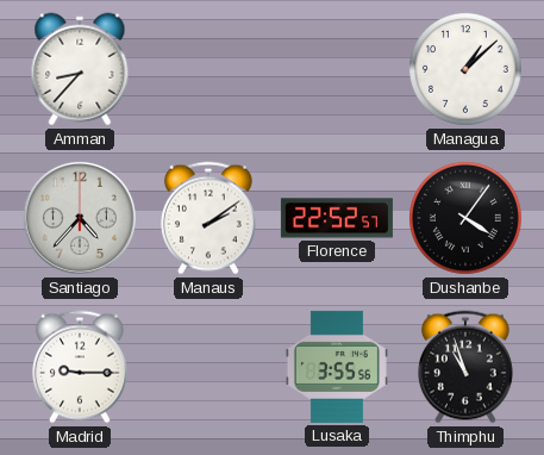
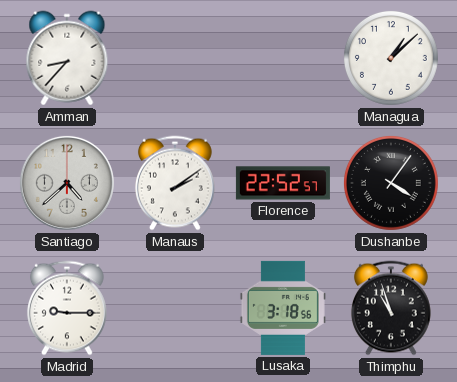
Santiago: 4:37 -> 4:38
Lusaka: 3:55 -> 3:18
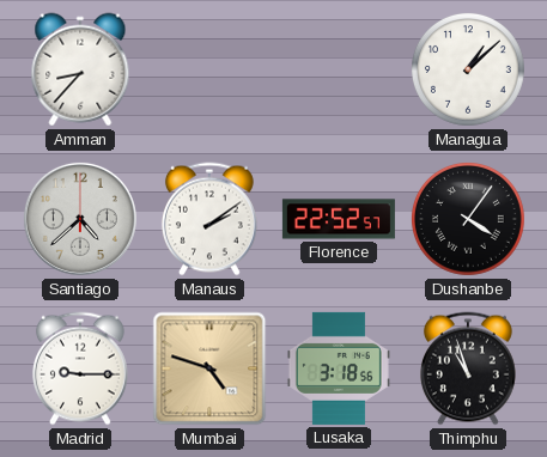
Mumbai: none -> 4:48
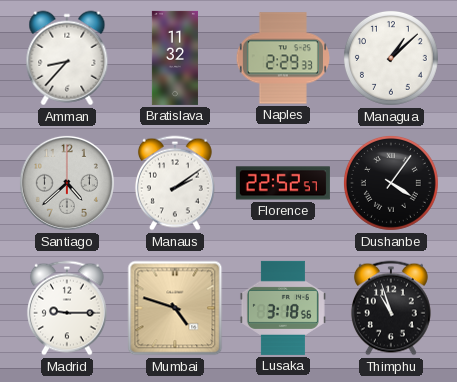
Bratislava: none -> 11:32
Naples: none -> 2:29
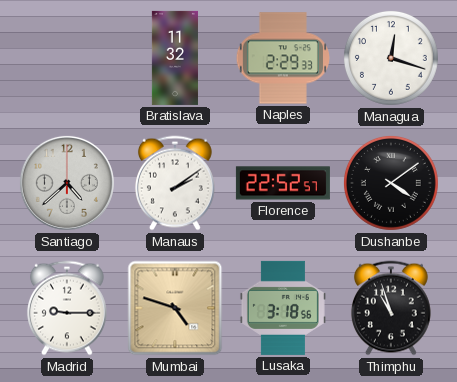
Amman: 8:37 -> none
Managua: 1:08 -> 12:18
Dushanbe: 4:06 -> 4:09
